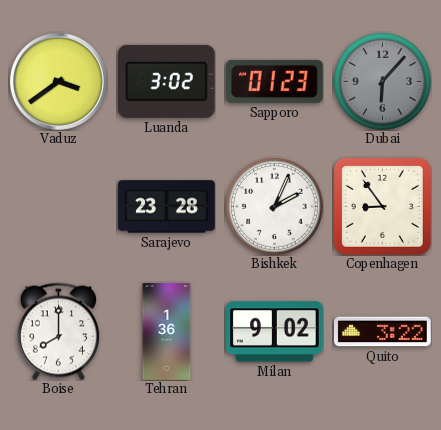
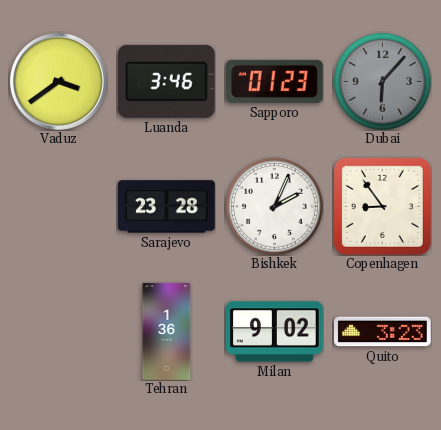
Luanda: 3:02 -> 3:46
Boise: 8:00 -> none
Quito: 3:22 -> 3:23
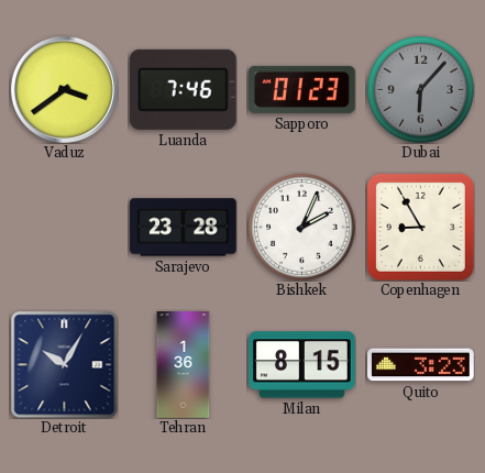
Luanda: 3:46 -> 7:46
Copenhagen: 8:54 -> 8:55
Detroit: none -> 10:05
Milan: 9:02 -> 8:15
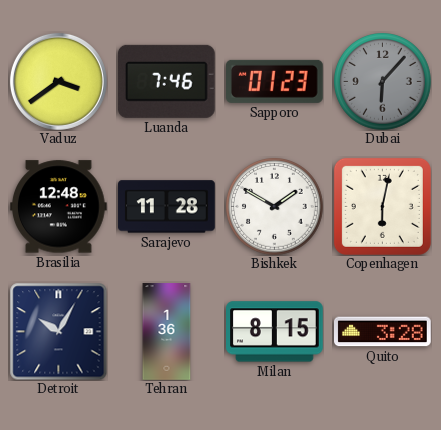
Brasilia: none -> 12:48
Sarajevo: 23:28 -> 11:28
Bishkek: 2:04 -> 1:50
Copenhagen: 8:55 -> 6:02
Quito: 3:23 -> 3:28
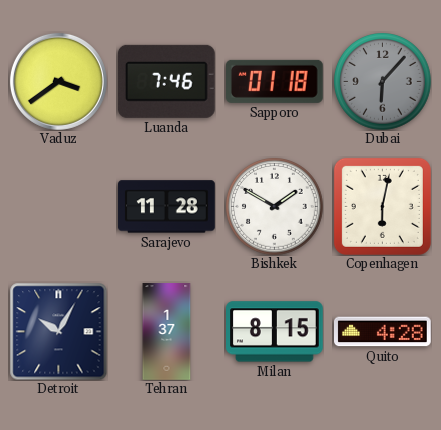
Sapporo: 01:23 -> 01:18
Brasilia: 12:48 -> none
Tehran: 1:36 -> 1:37
Quito: 3:28 -> 4:28
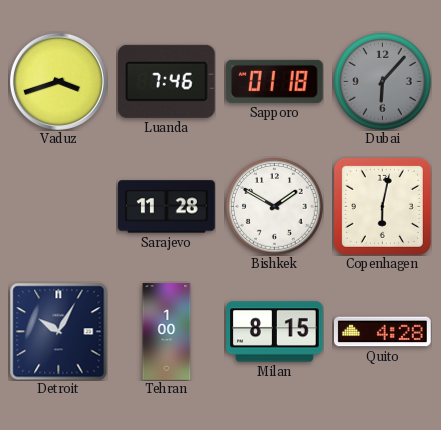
Vaduz: 3:39 -> 3:42
Tehran: 1:37 -> 1:00
